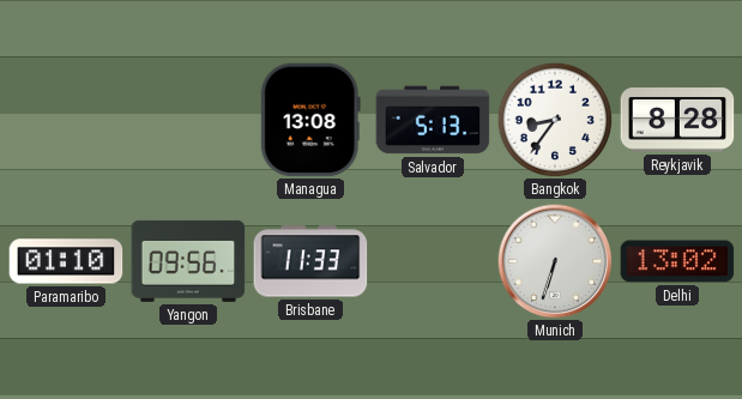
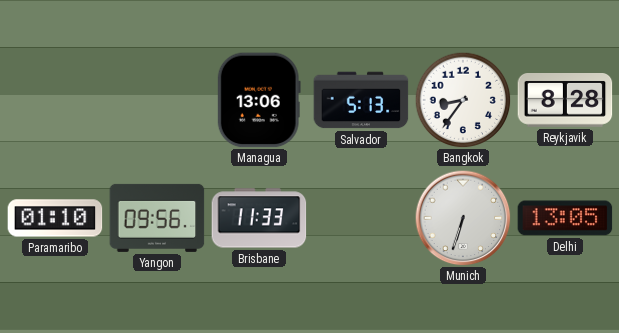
Managua: 13:08 -> 13:06
Delhi: 13:02 -> 13:05
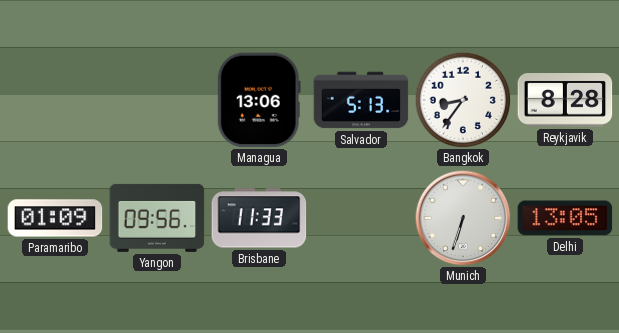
Paramaribo: 01:10 -> 01:09
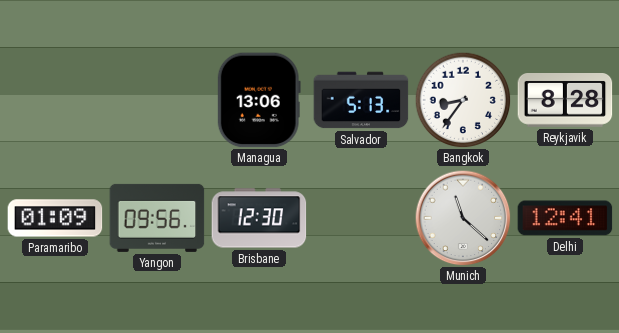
Brisbane: 11:33 -> 12:30
Munich: 6:33 -> 11:22
Delhi: 13:05 -> 12:41
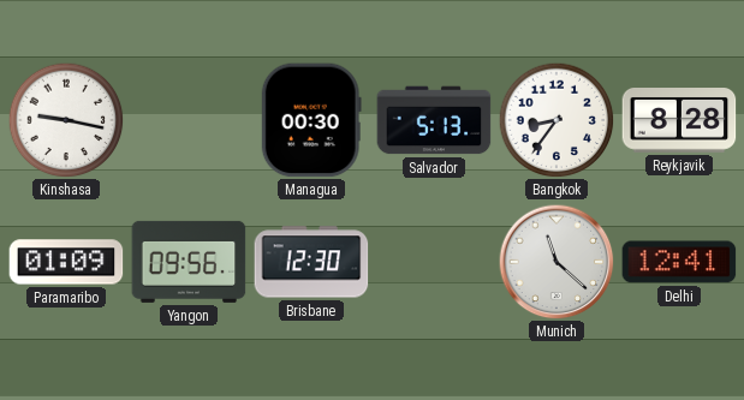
Kinshasa: none -> 9:17
Managua: 13:06 -> 00:30
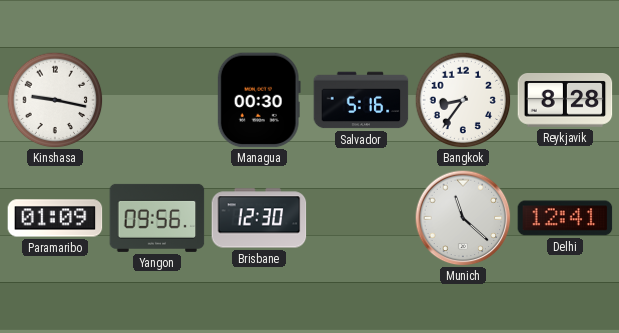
Salvador: 5:13 -> 5:16
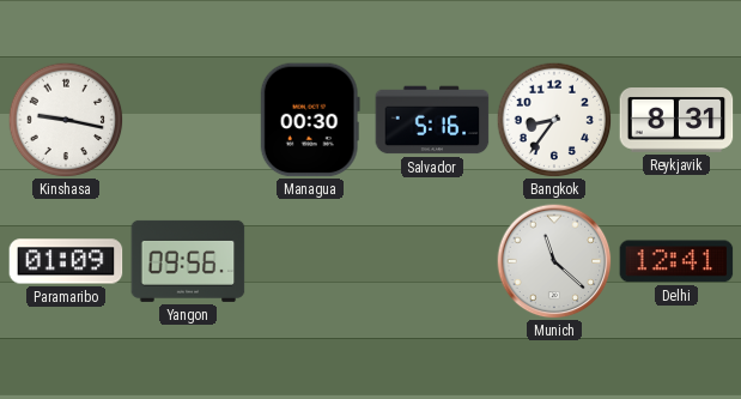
Reykjavik: 8:28 -> 8:31
Brisbane: 12:30 -> none
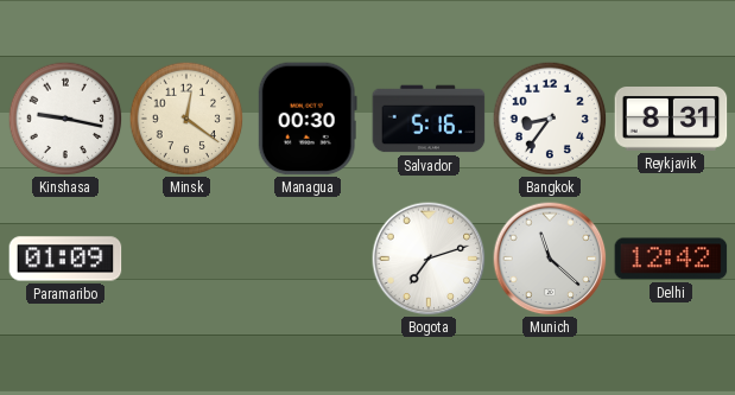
Minsk: none -> 12:21
Yangon: 09:56 -> none
Bogota: none -> 7:12
Delhi: 12:41 -> 12:42
